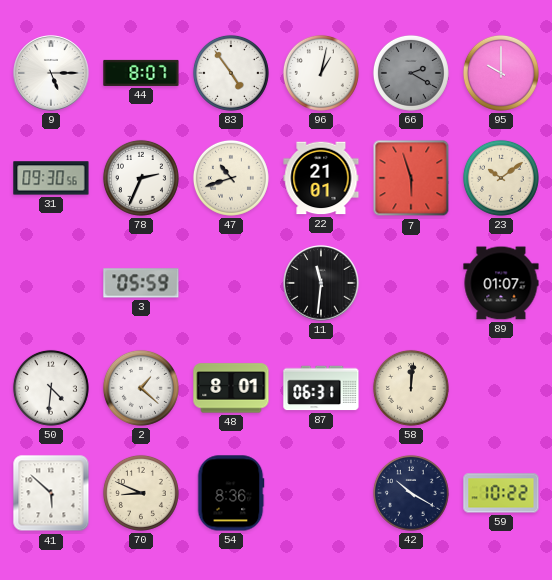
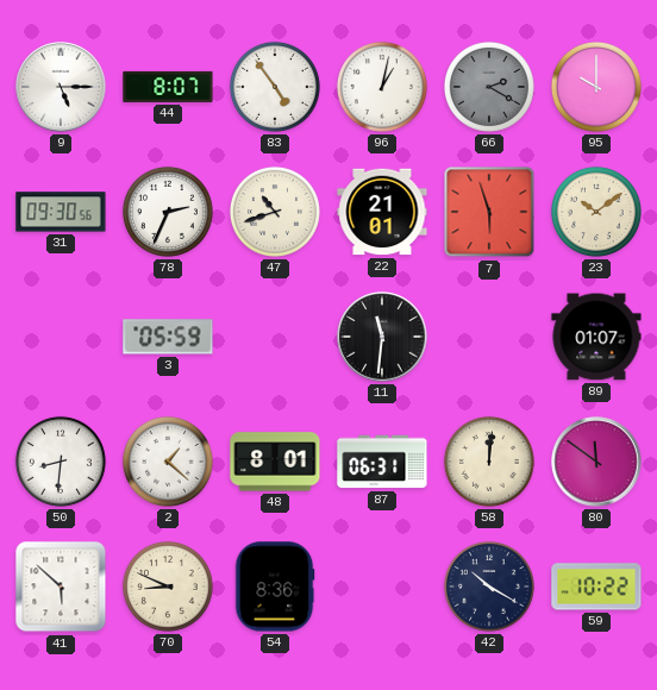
50: 4:31 -> 8:31
80: none -> 11:51
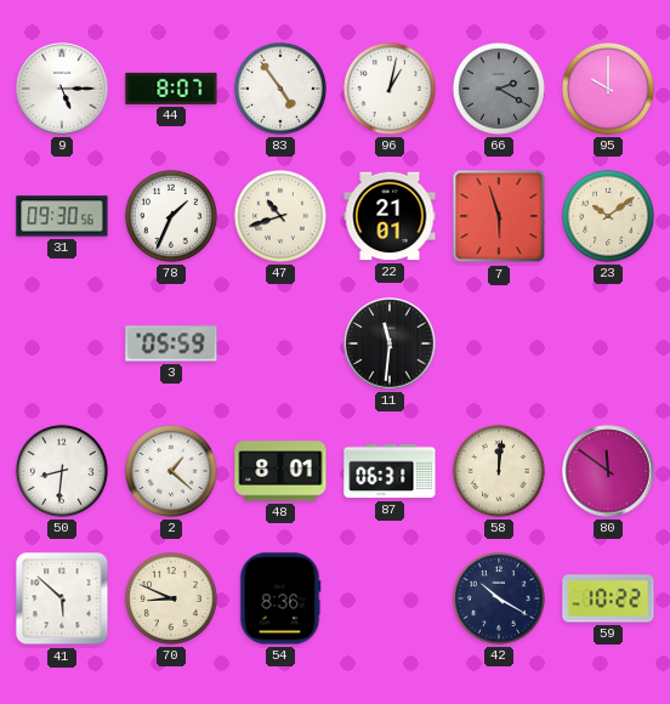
78: 2:34 -> 1:34
89: 01:07 -> none
